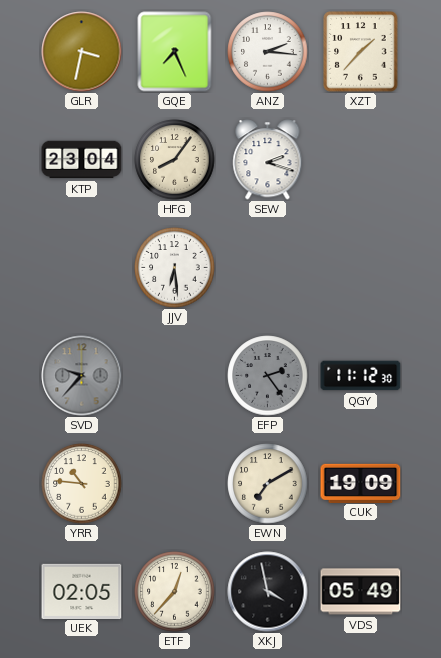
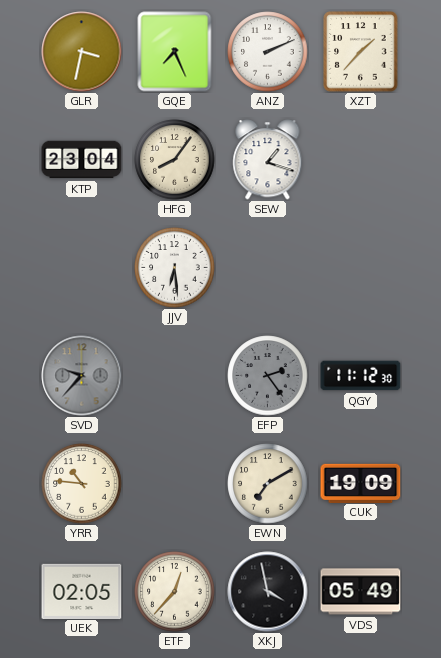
ANZ: 2:16 -> 2:11
SEW: 2:18 -> 1:18
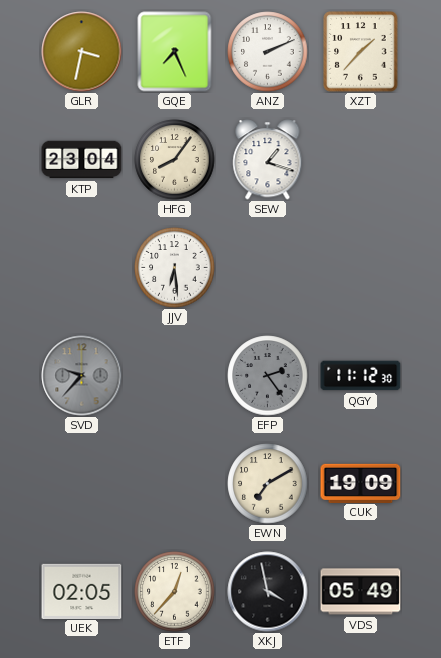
YRR: 10:46 -> none
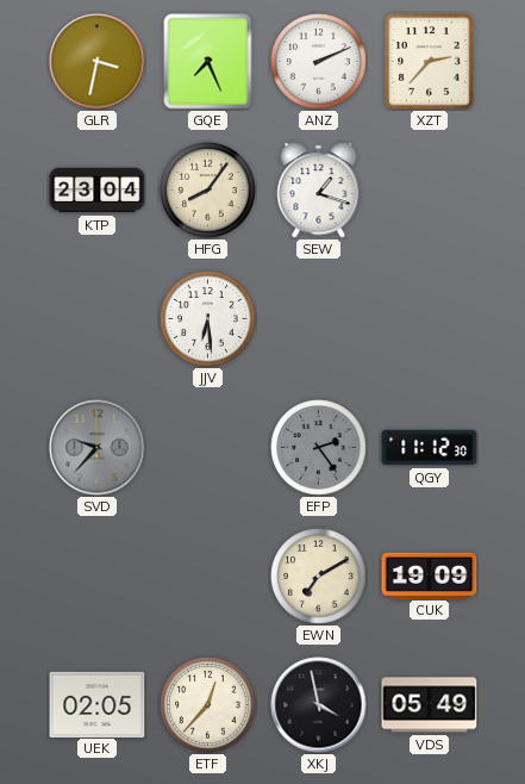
XZT: 1:37 -> 2:37
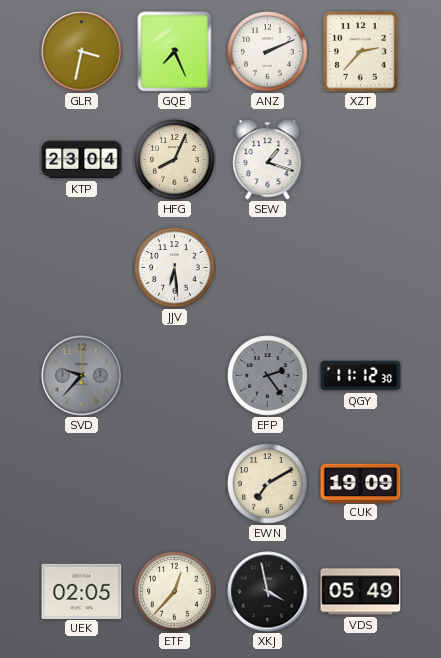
HFG: 8:06 -> 8:04
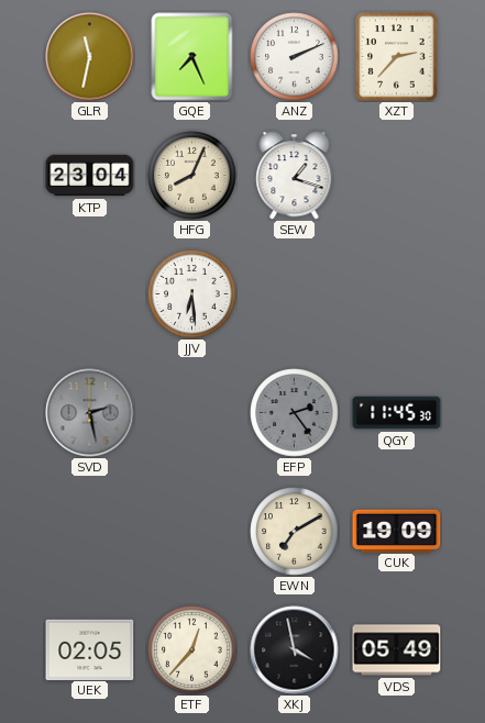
GLR: 3:32 -> 11:32
SVD: 9:37 -> 2:28
QGY: 11:12 -> 11:45
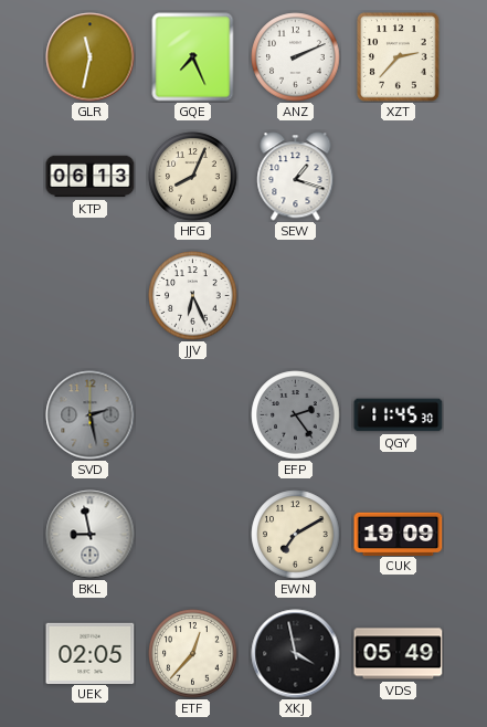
KTP: 23:04 -> 06:13
JJV: 6:29 -> 6:26
BKL: none -> 8:58
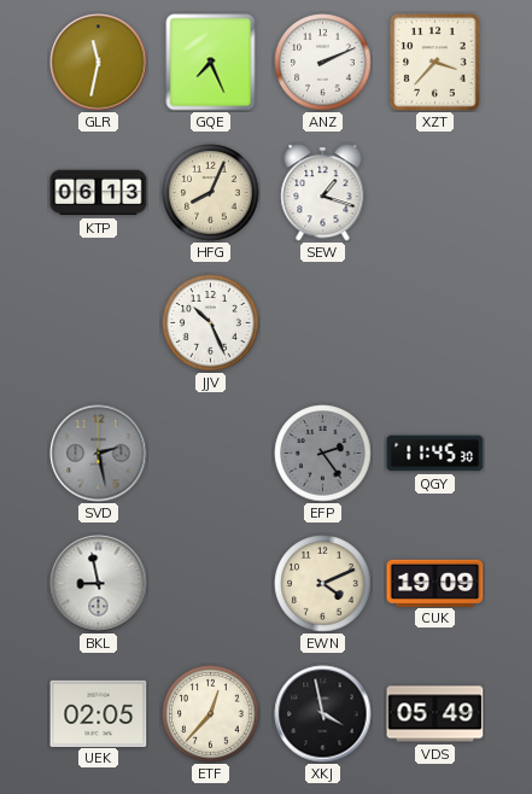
XZT: 2:37 -> 3:37
JJV: 6:26 -> 10:26
EWN: 7:10 -> 4:11
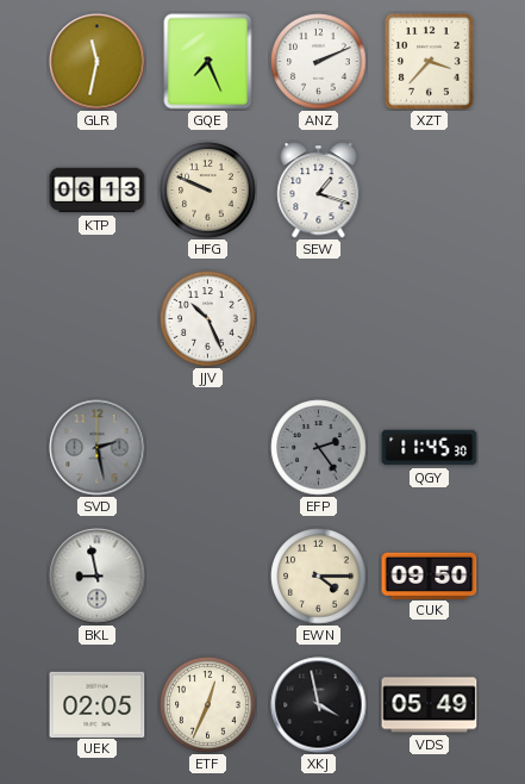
HFG: 8:04 -> 9:49
EWN: 4:11 -> 4:15
CUK: 19:09 -> 09:50
ETF: 12:37 -> 12:34
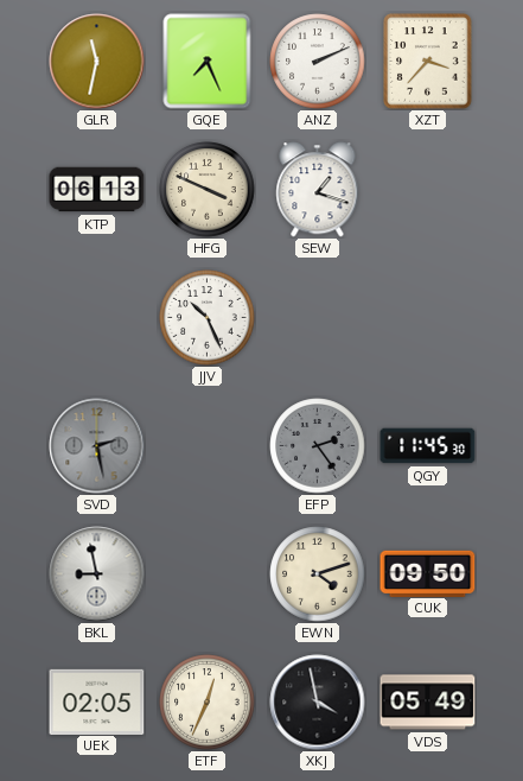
HFG: 9:49 -> 3:49
EWN: 4:15 -> 4:12
